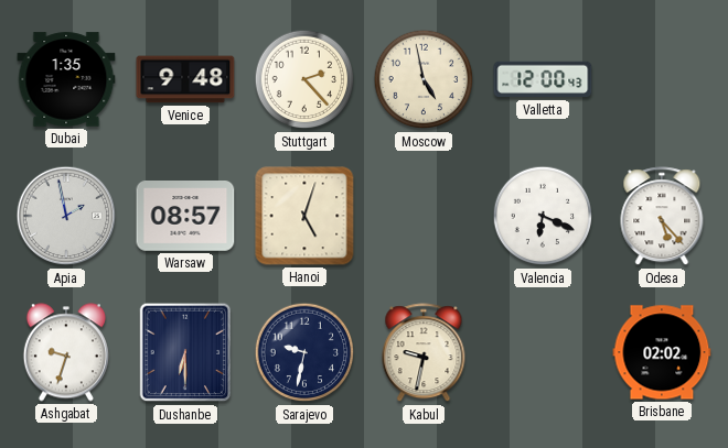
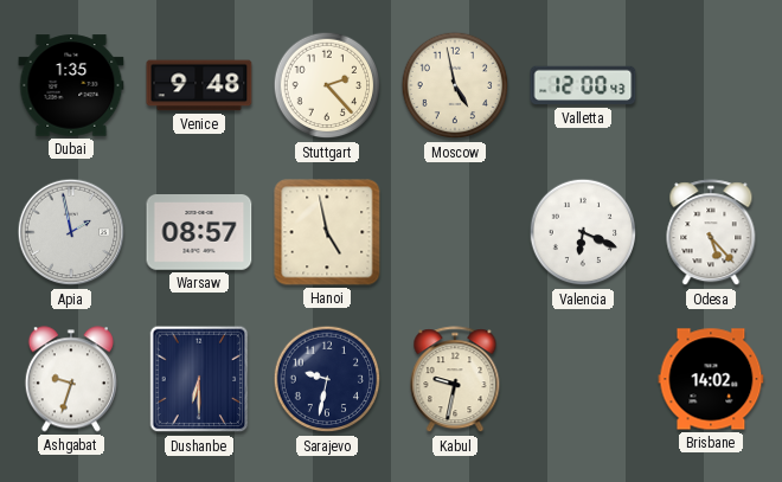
Hanoi: 5:03 -> 4:58
Brisbane: 02:02 -> 14:02
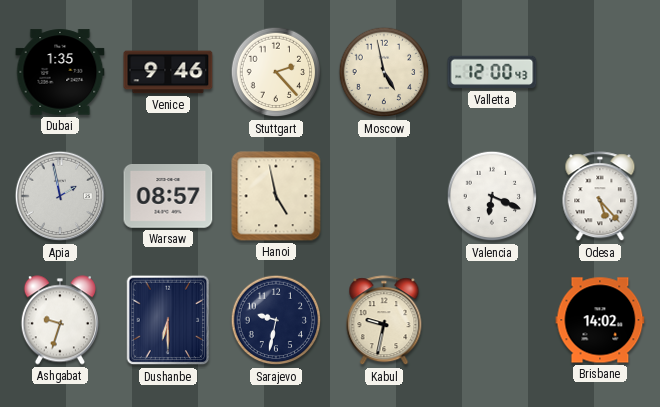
Venice: 9:48 -> 9:46
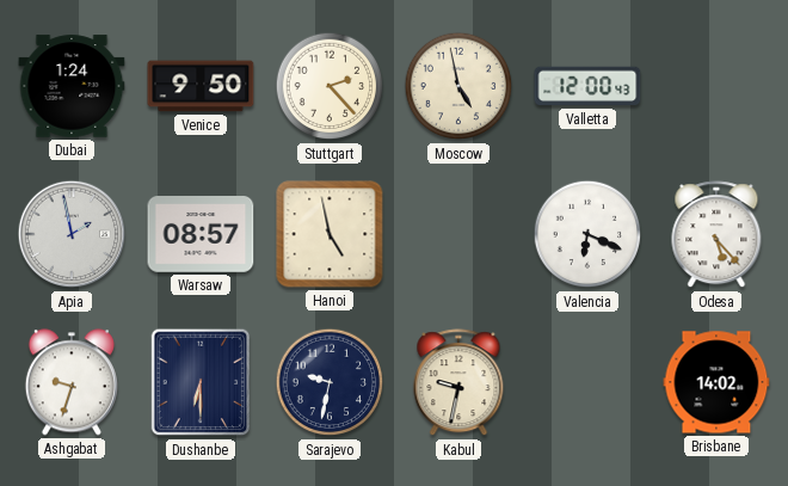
Dubai: 1:35 -> 1:24
Venice: 9:46 -> 9:50
